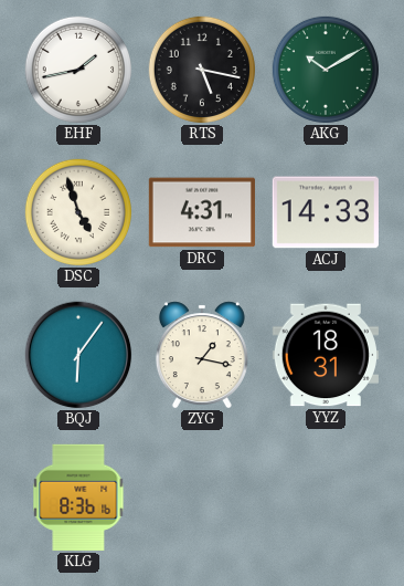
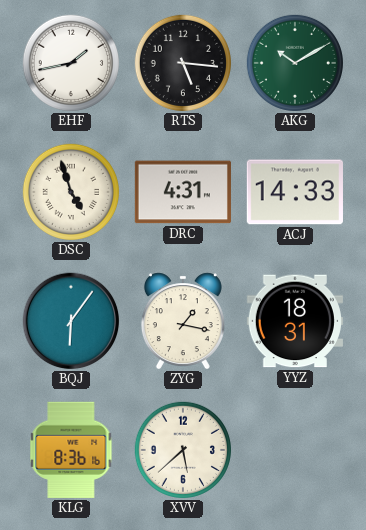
RTS: 5:17 -> 5:16
XVV: none -> 5:38
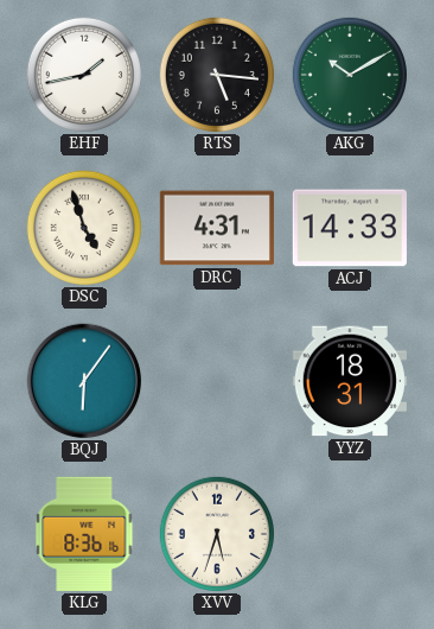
ZYG: 1:17 -> none
XVV: 5:38 -> 5:33
